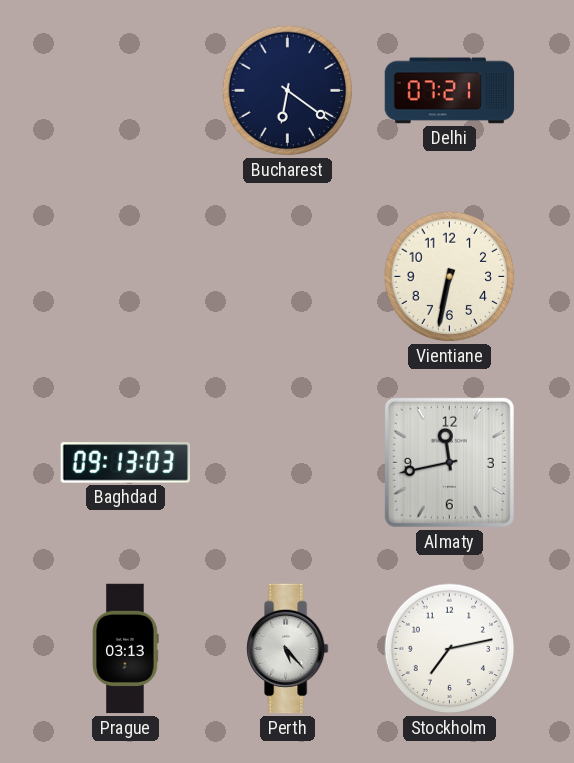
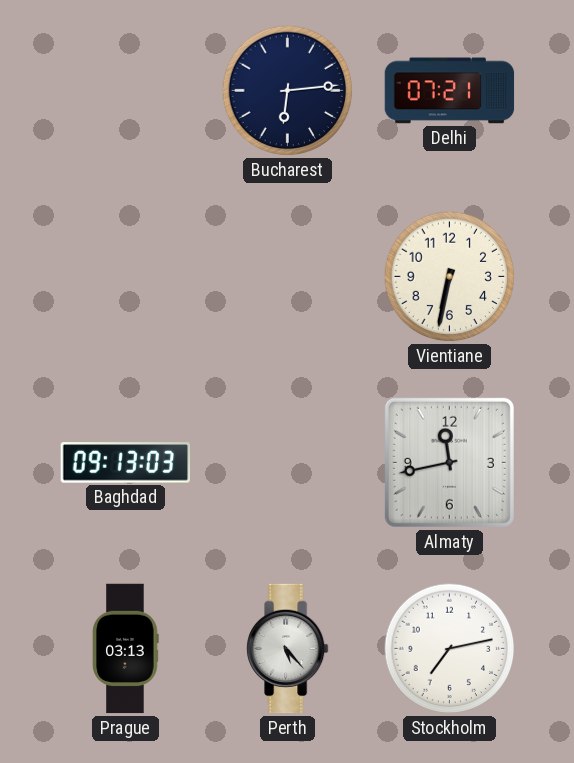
Bucharest: 6:21 -> 6:14
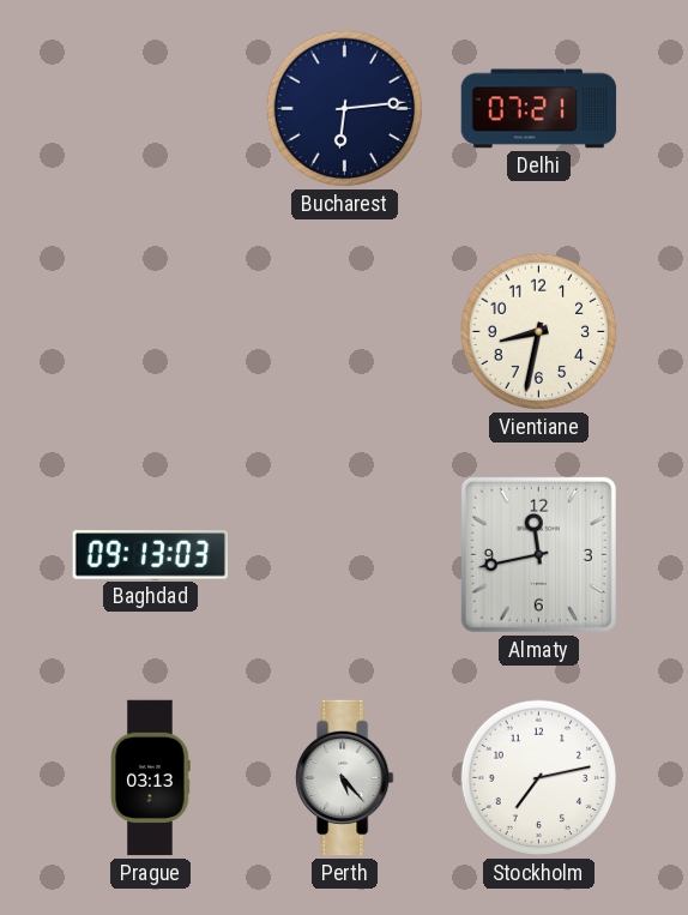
Vientiane: 6:32 -> 8:32
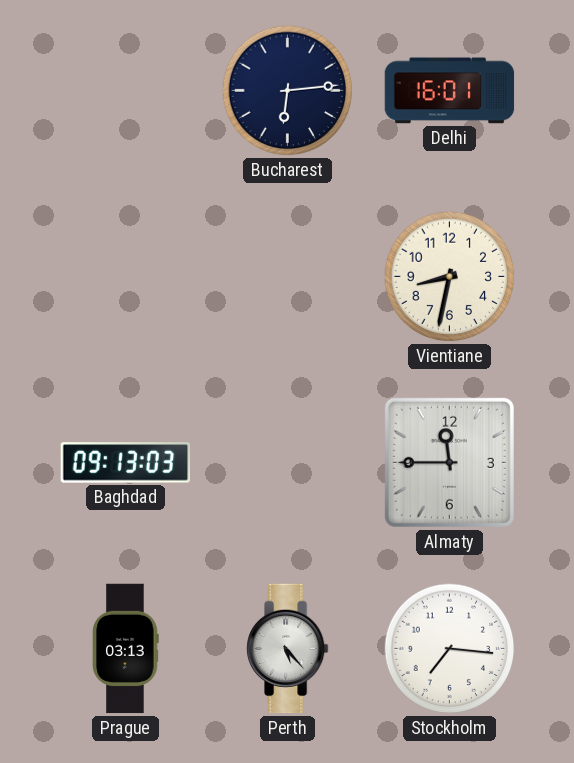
Delhi: 07:21 -> 16:01
Almaty: 11:43 -> 11:45
Stockholm: 7:13 -> 7:16
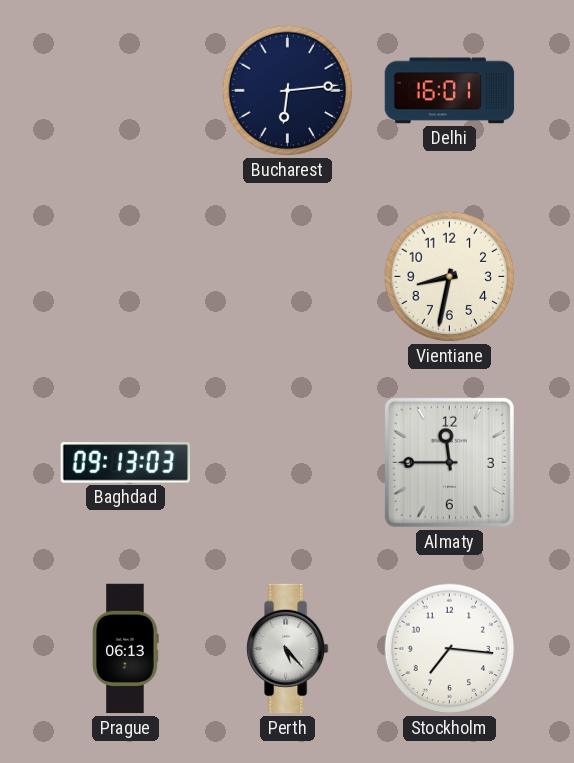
Prague: 03:13 -> 06:13
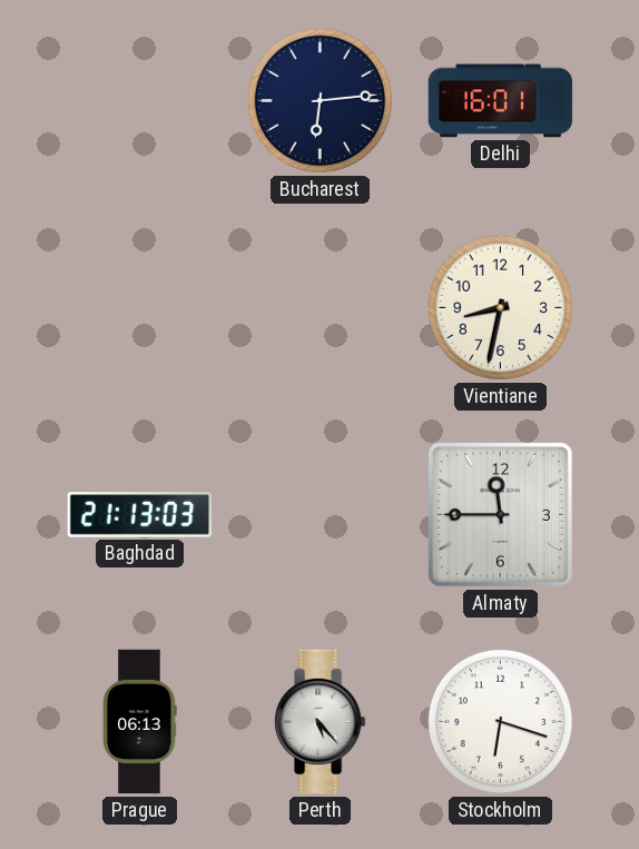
Baghdad: 09:13 -> 21:13
Stockholm: 7:16 -> 6:18
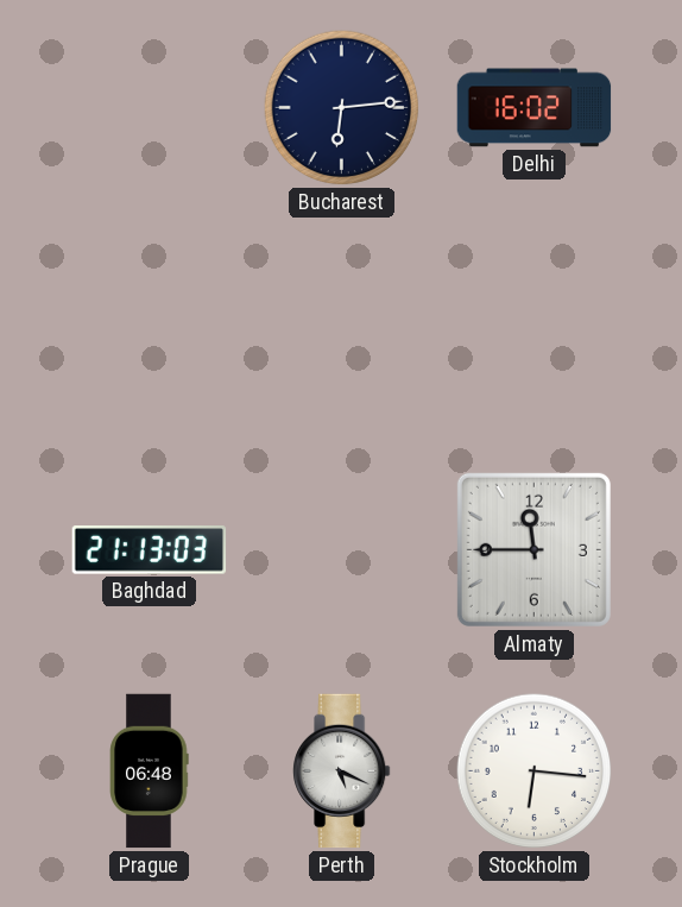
Delhi: 16:01 -> 16:02
Vientiane: 8:32 -> none
Prague: 06:13 -> 06:48
Perth: 5:23 -> 5:19
Stockholm: 6:18 -> 6:16
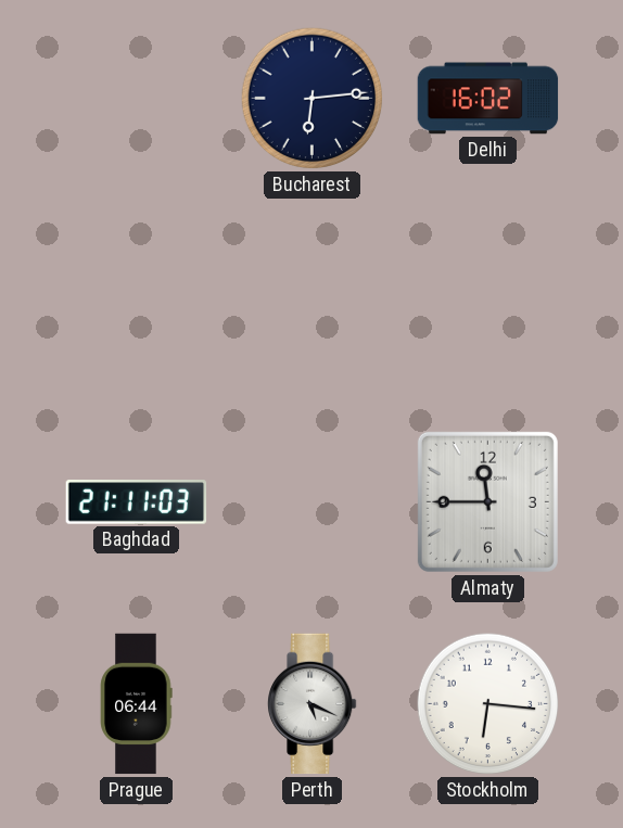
Baghdad: 21:13 -> 21:11
Prague: 06:48 -> 06:44
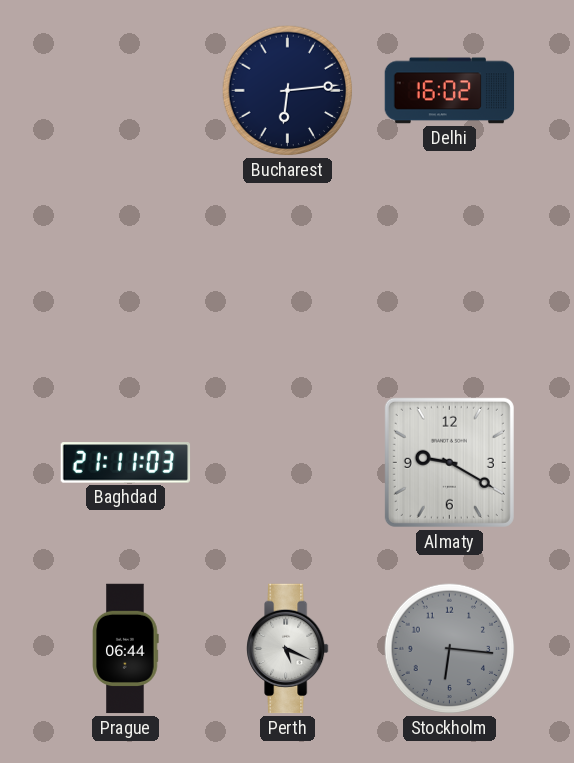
Almaty: 11:45 -> 9:20
Stockholm dial: white -> grey
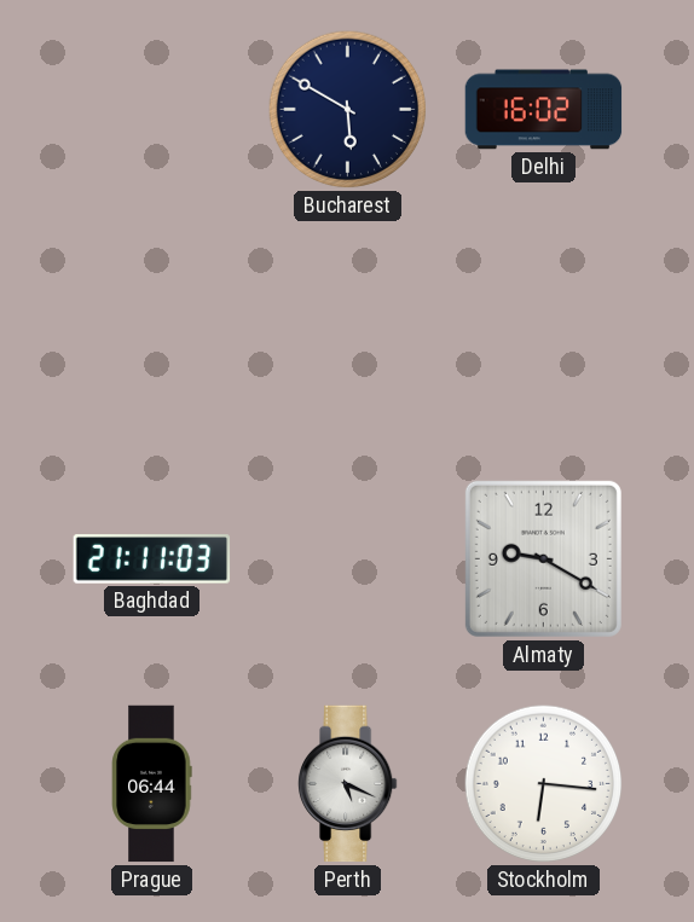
Bucharest: 6:14 -> 5:50
Stockholm dial: grey -> white
